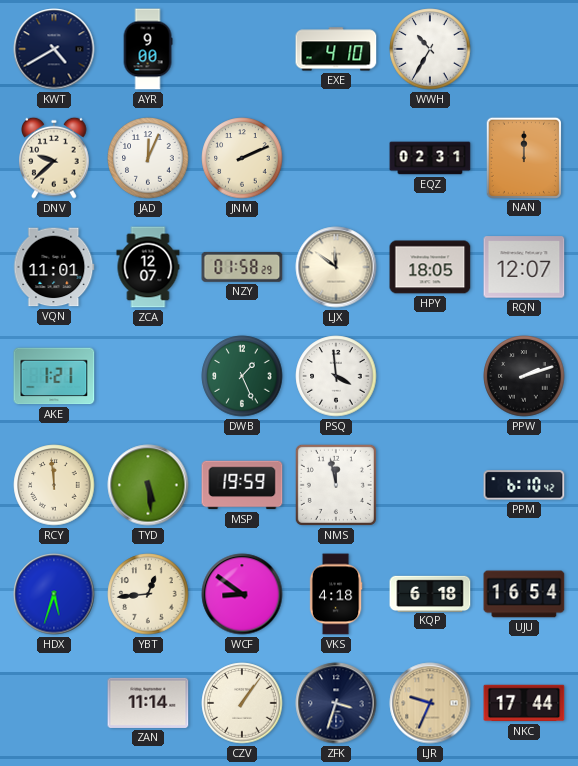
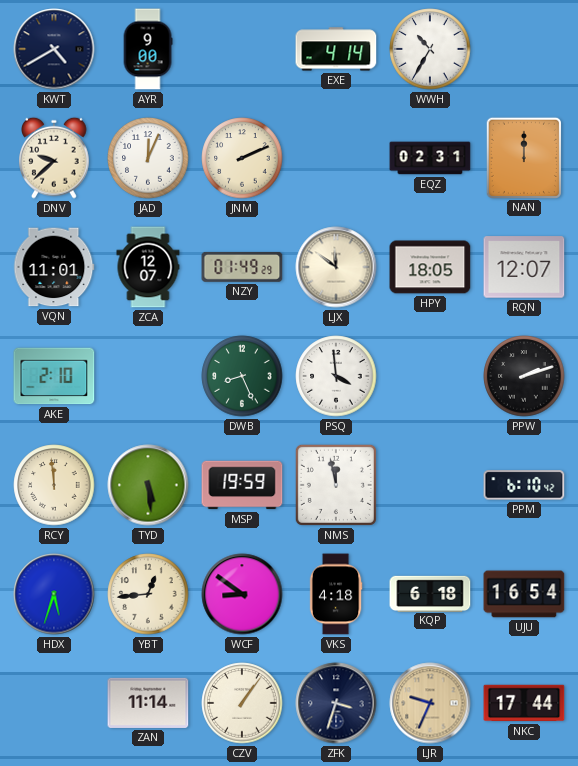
EXE: 4:10 -> 4:14
NZY: 01:58 -> 01:49
AKE: 1:21 -> 2:10
DWB: 1:26 -> 8:26
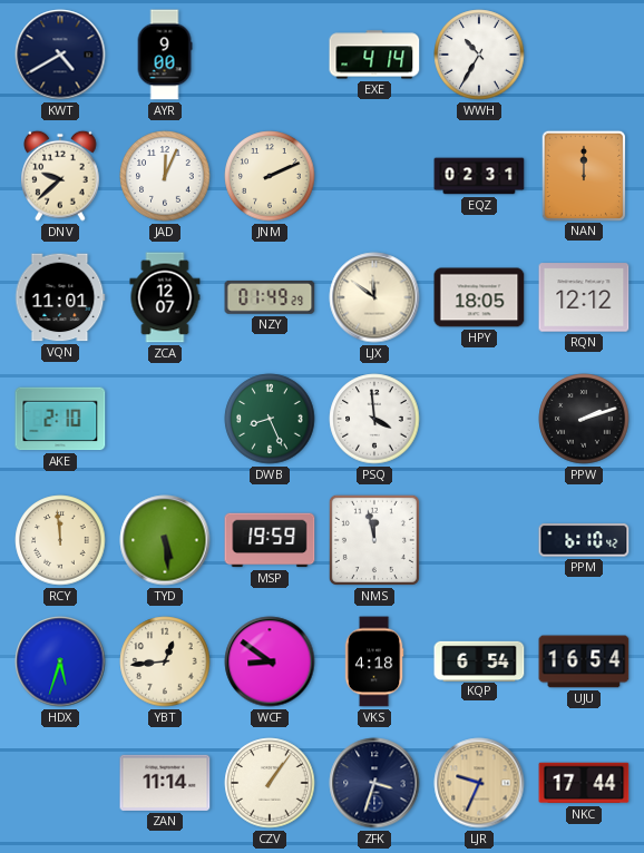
RQN: 12:07 -> 12:12
KQP: 6:18 -> 6:54
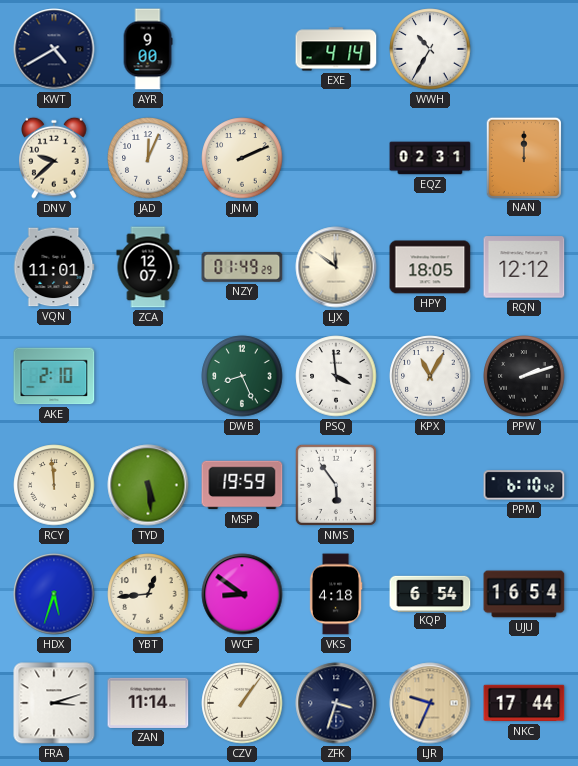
KPX: none -> 11:05
NMS: 11:58 -> 5:54
FRA: none -> 3:12
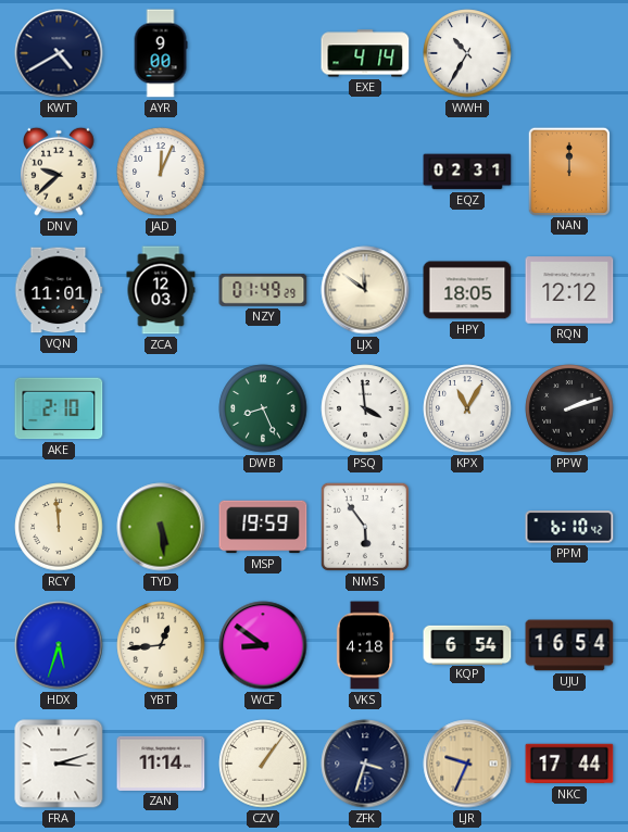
JNM: 2:11 -> none
ZCA: 12:07 -> 12:03
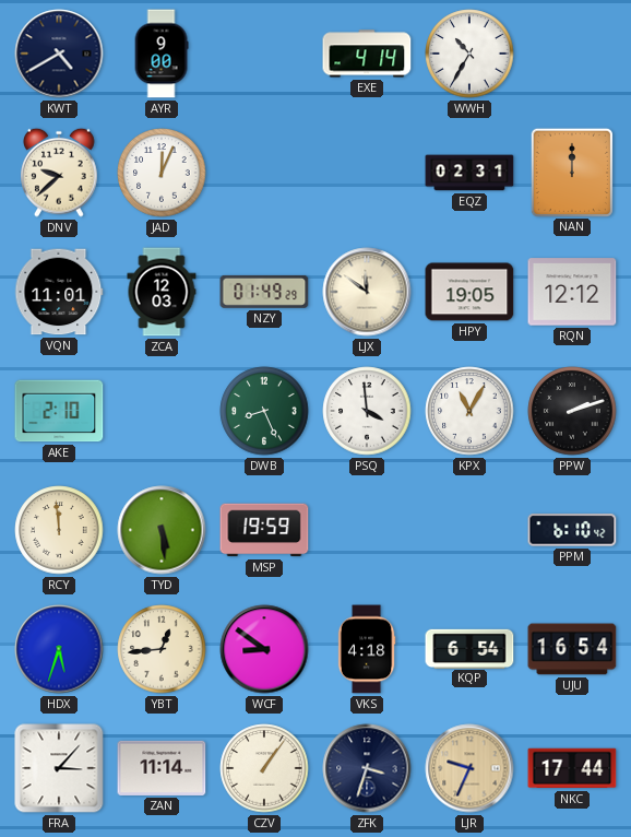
HPY: 18:05 -> 19:05
NMS: 5:54 -> none
FRA: 3:12 -> 3:07
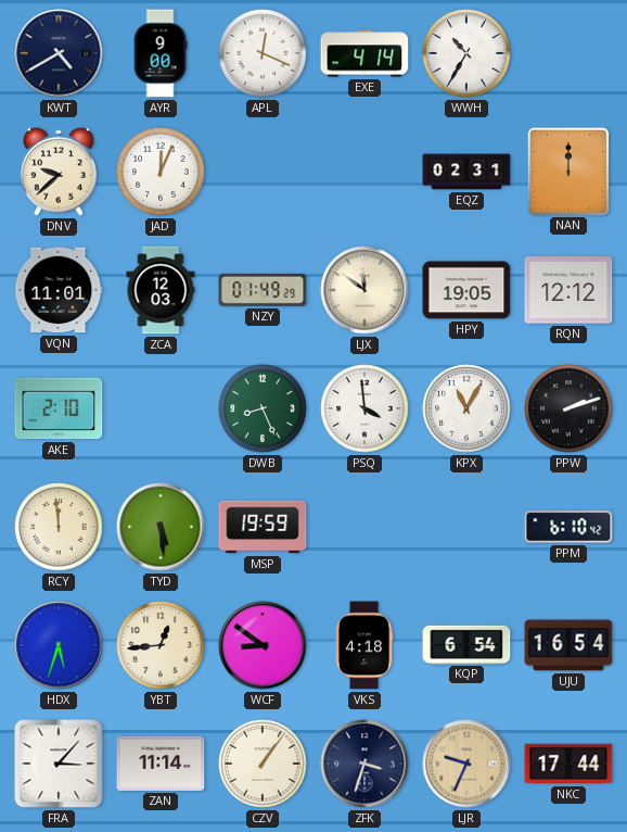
APL: none -> 12:19
